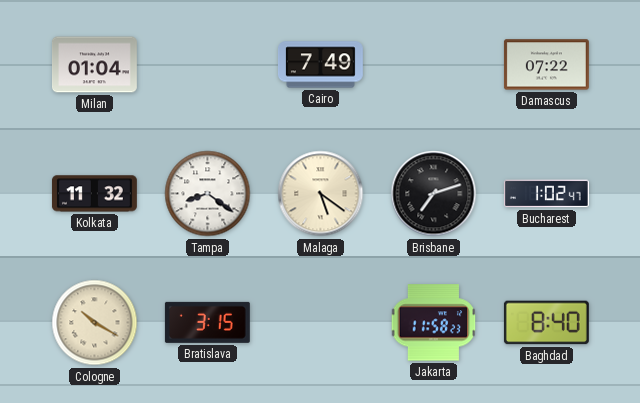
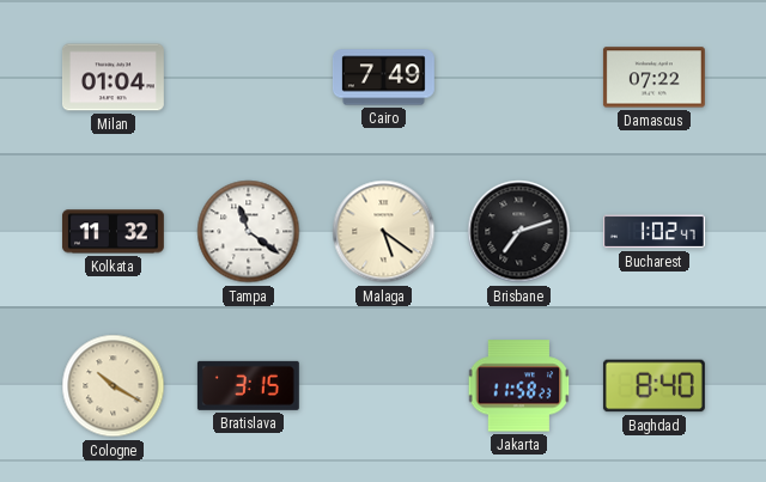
Tampa: 8:21 -> 11:21
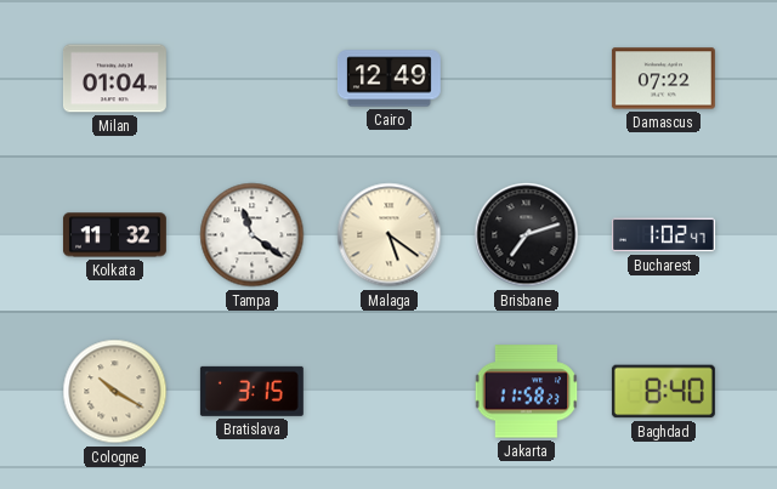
Cairo: 7:49 -> 12:49
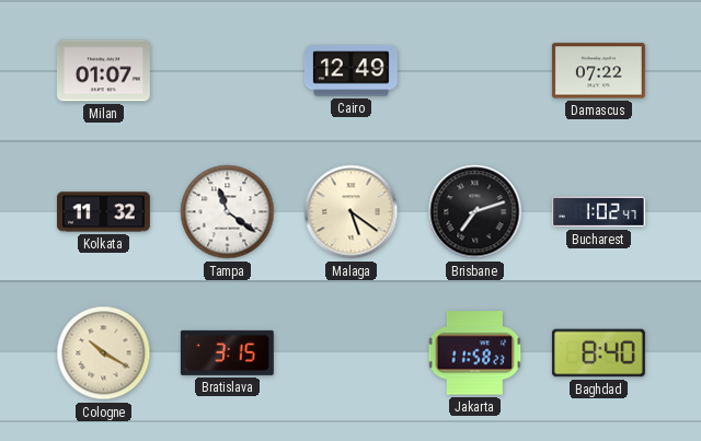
Milan: 01:04 -> 01:07
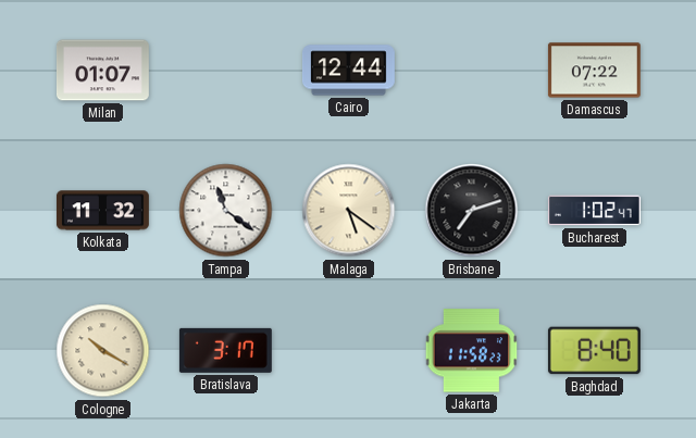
Cairo: 12:49 -> 12:44
Bratislava: 3:15 -> 3:17
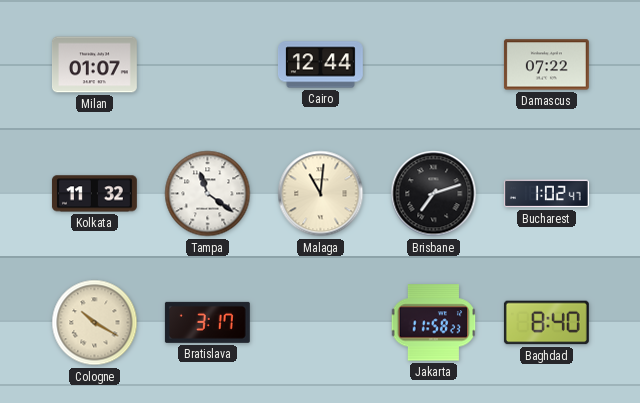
Malaga: 5:21 -> 11:01
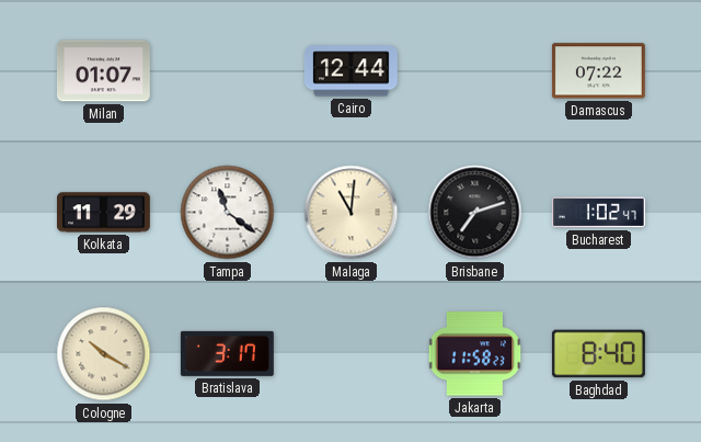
Kolkata: 11:32 -> 11:29
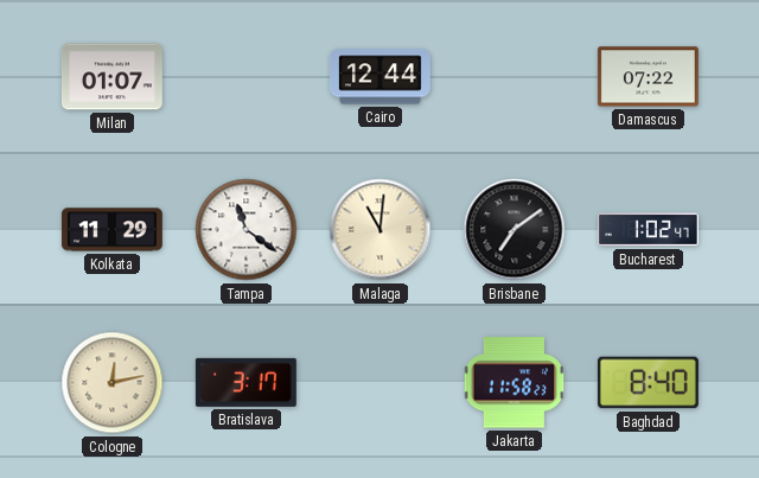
Brisbane: 7:12 -> 7:09
Cologne: 10:20 -> 12:13
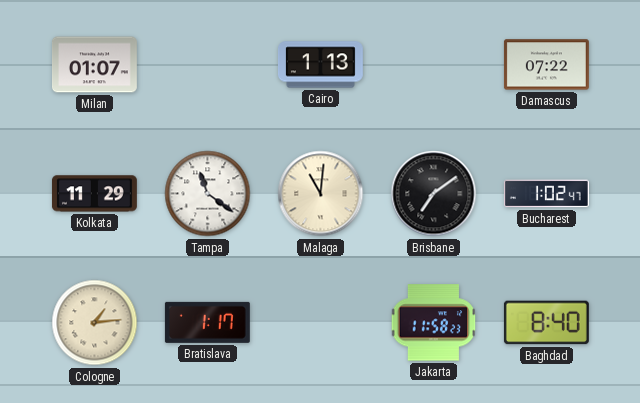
Cairo: 12:44 -> 1:13
Cologne: 12:13 -> 1:14
Bratislava: 3:17 -> 1:17
